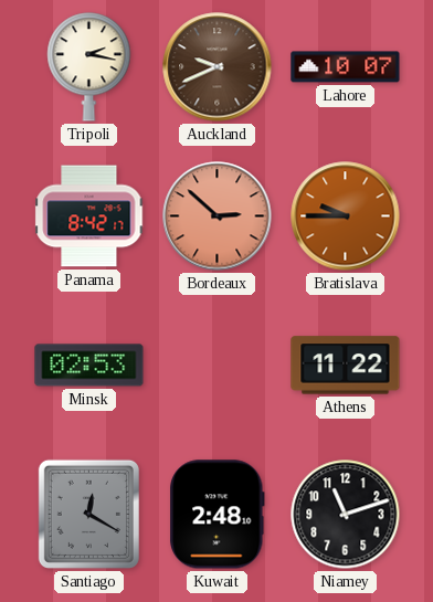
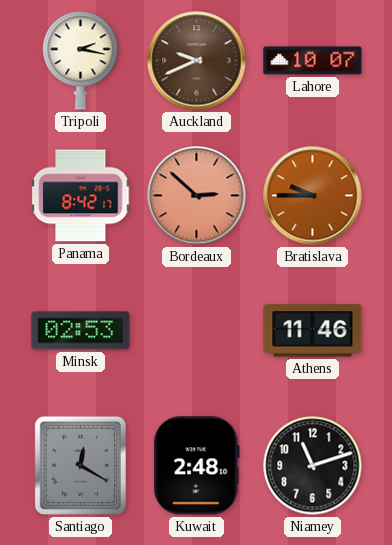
Athens: 11:22 -> 11:46
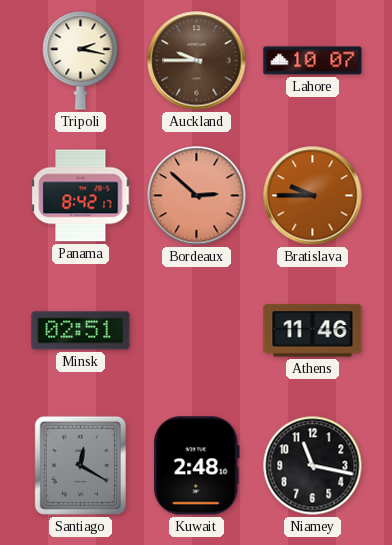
Auckland: 9:41 -> 9:45
Minsk: 02:53 -> 02:51
Niamey: 11:12 -> 11:17
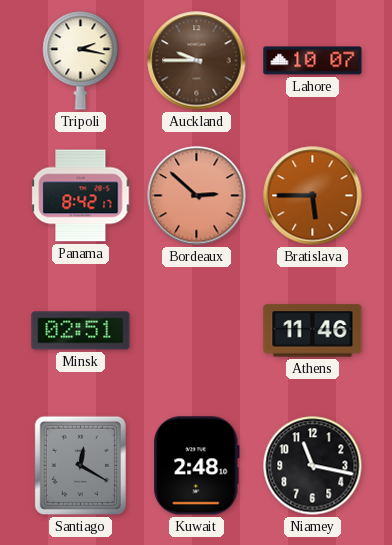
Bratislava: 9:45 -> 5:45
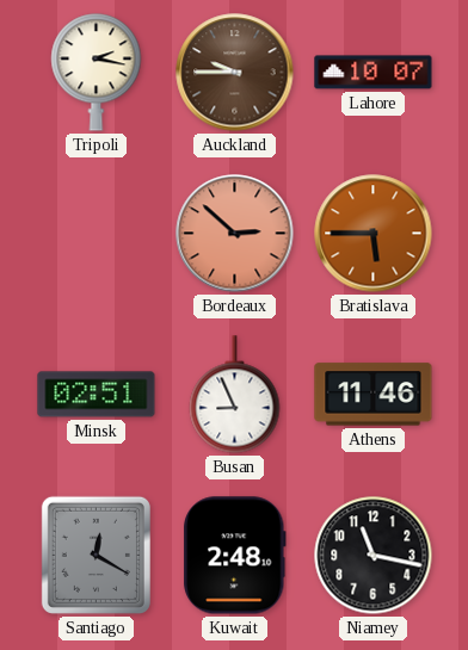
Panama: 8:42 -> none
Busan: none -> 8:56
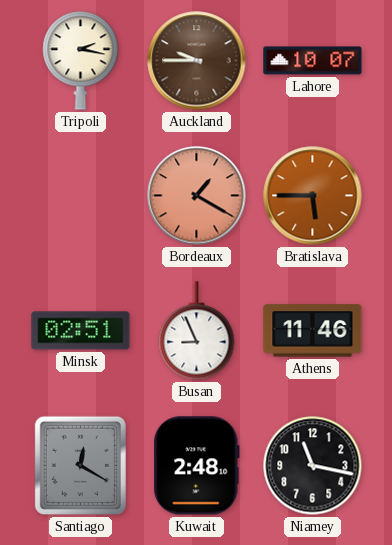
Bordeaux: 2:52 -> 1:20
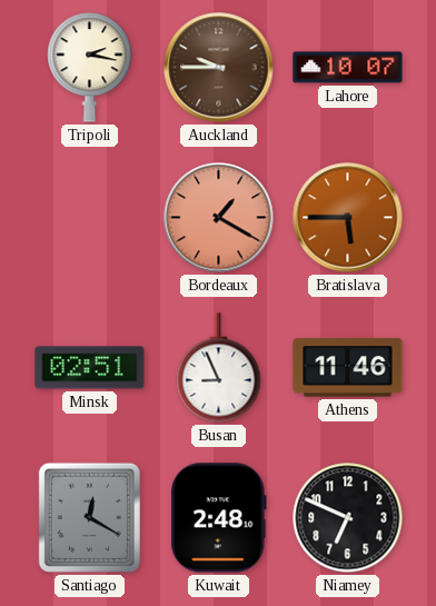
Niamey: 11:17 -> 6:49
